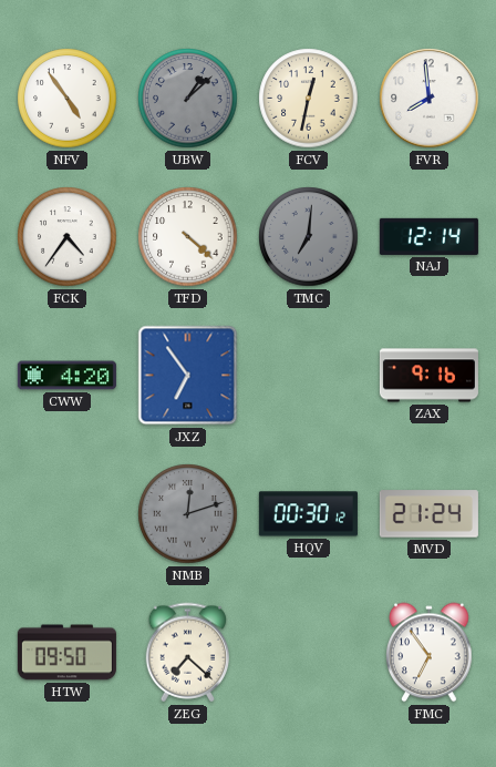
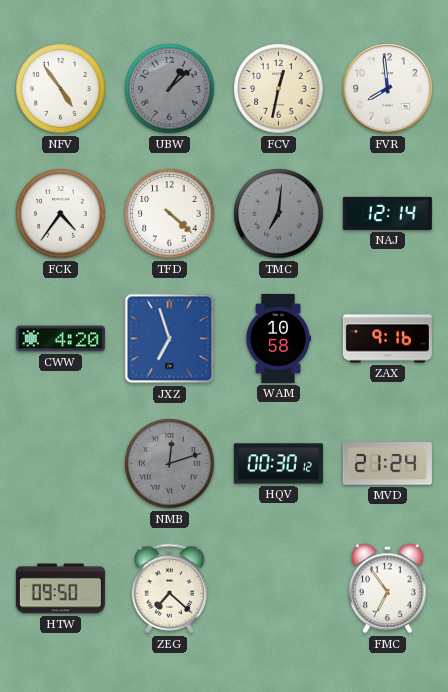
JXZ: 6:54 -> 6:57
WAM: none -> 10:58
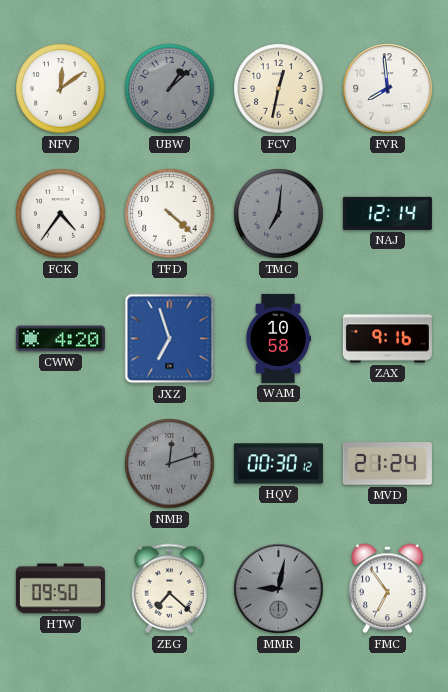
NFV: 4:54 -> 12:09
MMR: none -> 9:02
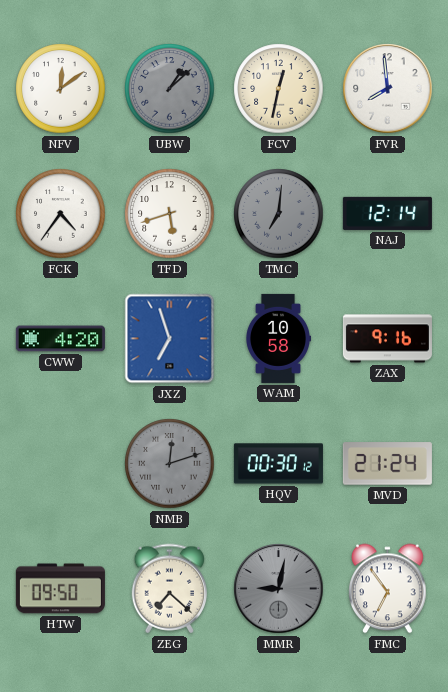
TFD: 4:22 -> 5:42
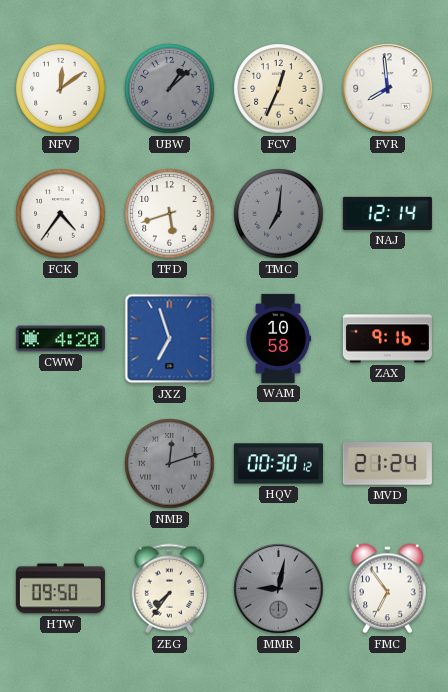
FCV: 12:32 -> 12:34
ZEG: 7:22 -> 7:36
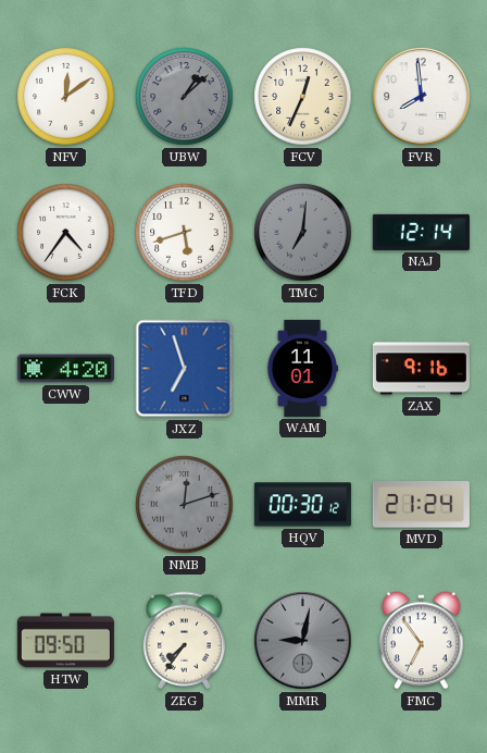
WAM: 10:58 -> 11:01
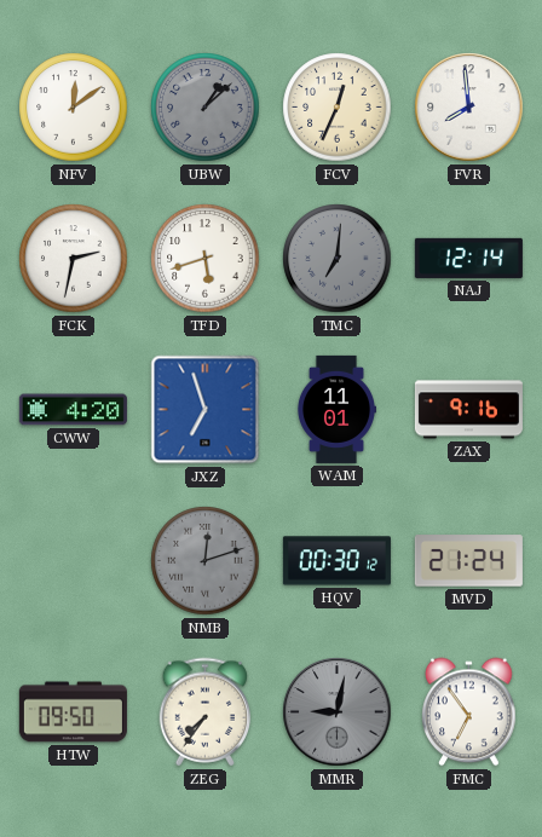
FCK: 4:36 -> 2:32
